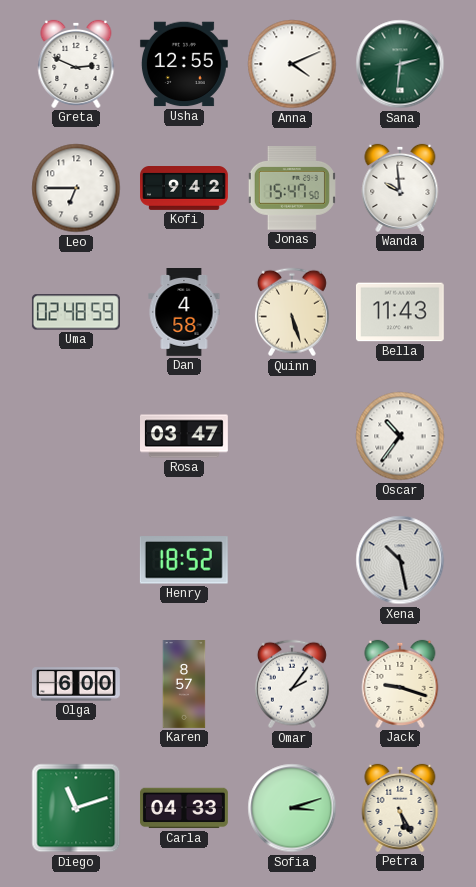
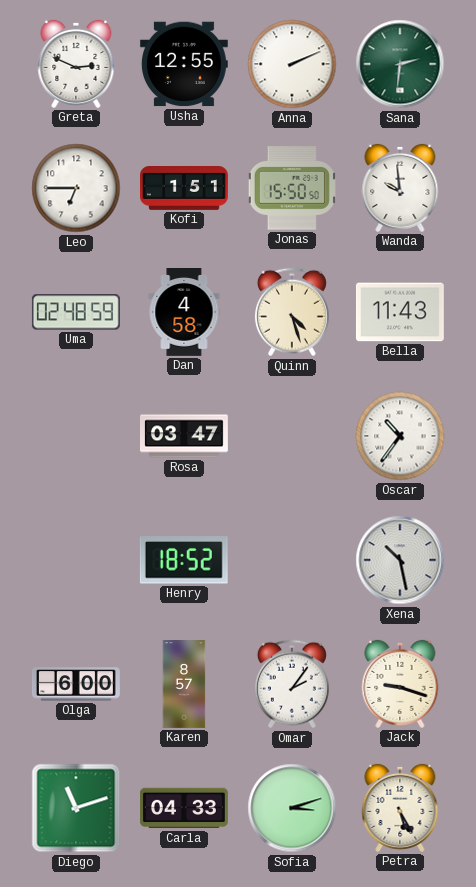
Anna: 4:11 -> 2:11
Kofi: 9:42 -> 1:51
Jonas: 15:47 -> 15:50
Quinn: 5:27 -> 4:27
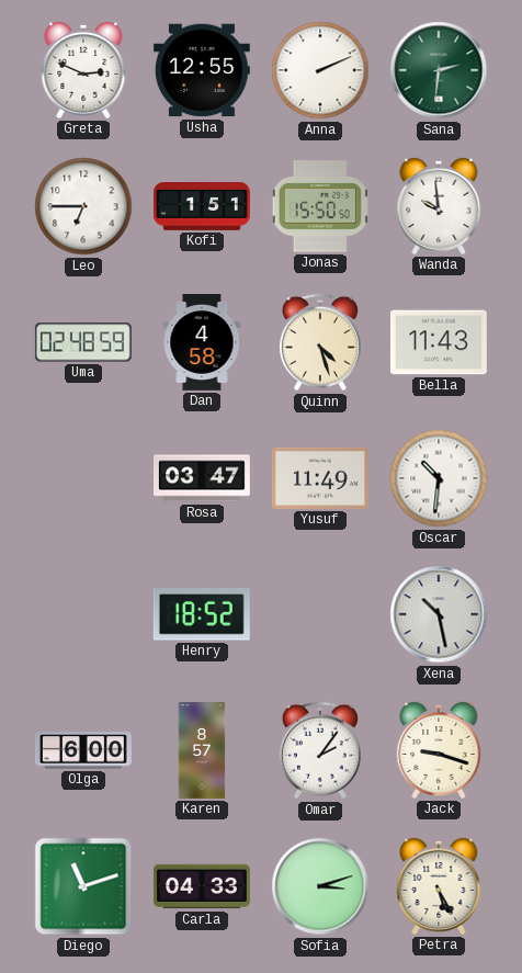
Yusuf: none -> 11:49
Oscar: 10:36 -> 10:31
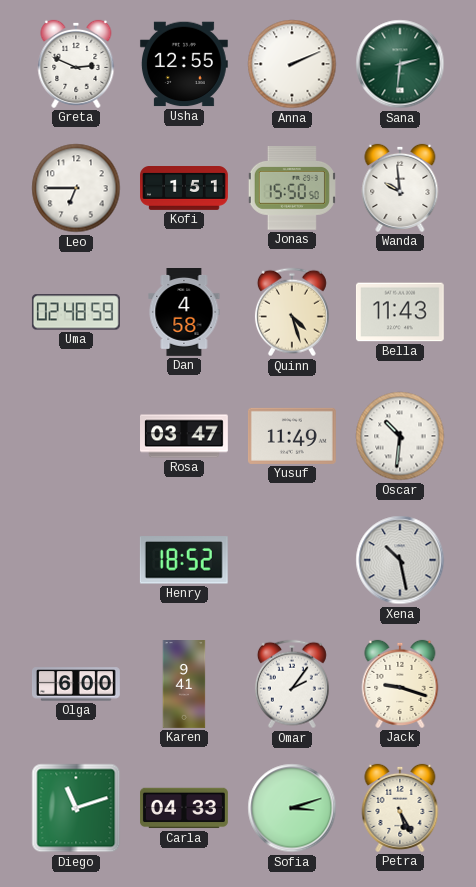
Karen: 8:57 -> 9:41
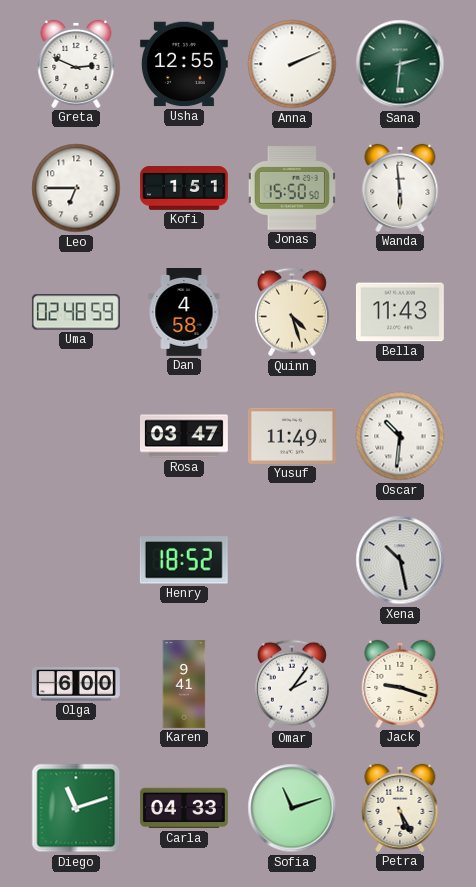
Wanda: 9:59 -> 5:59
Sofia: 3:12 -> 11:12
